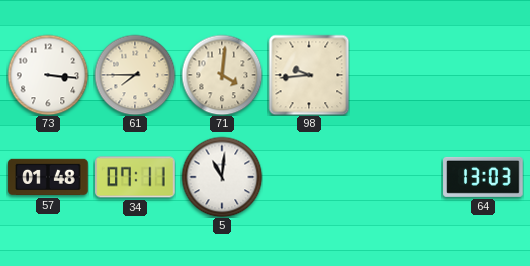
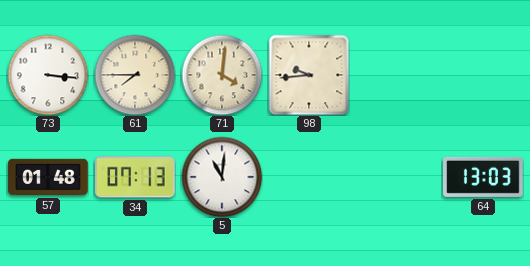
34: 07:11 -> 07:13
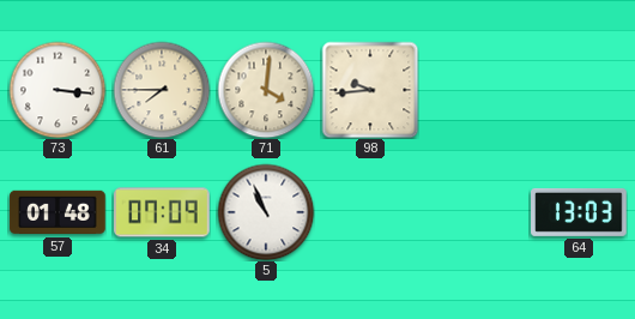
34: 07:13 -> 07:09
5: 11:01 -> 10:56
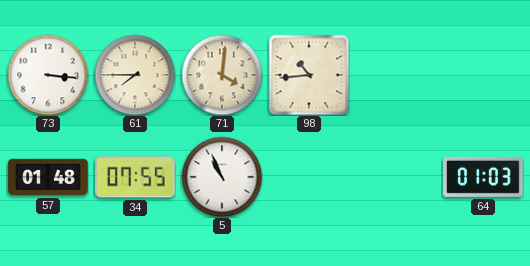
98: 9:44 -> 10:44
34: 07:09 -> 07:55
64: 13:03 -> 01:03
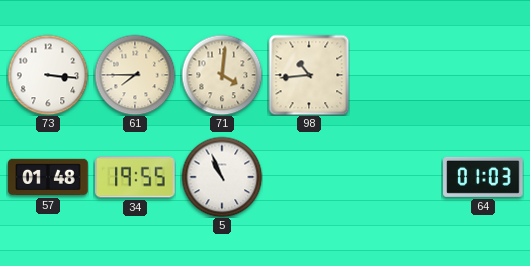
34: 07:55 -> 19:55
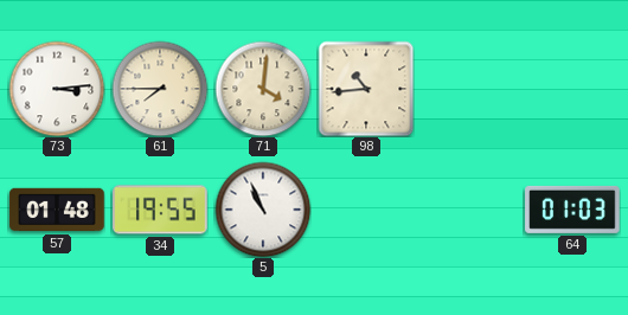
73: 3:16 -> 3:14
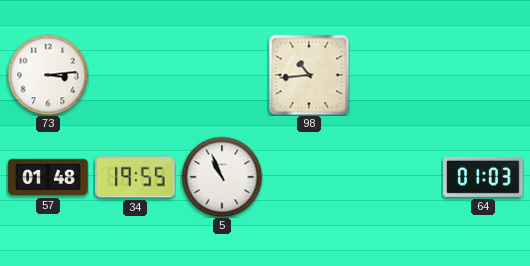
61: 7:45 -> none
71: 4:01 -> none
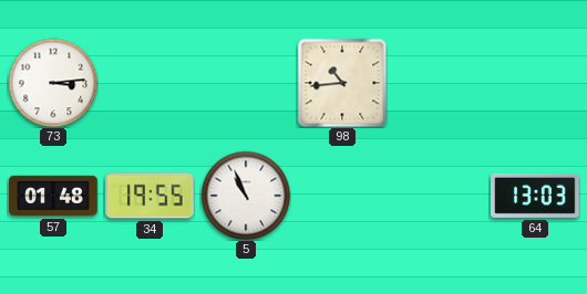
64: 01:03 -> 13:03
